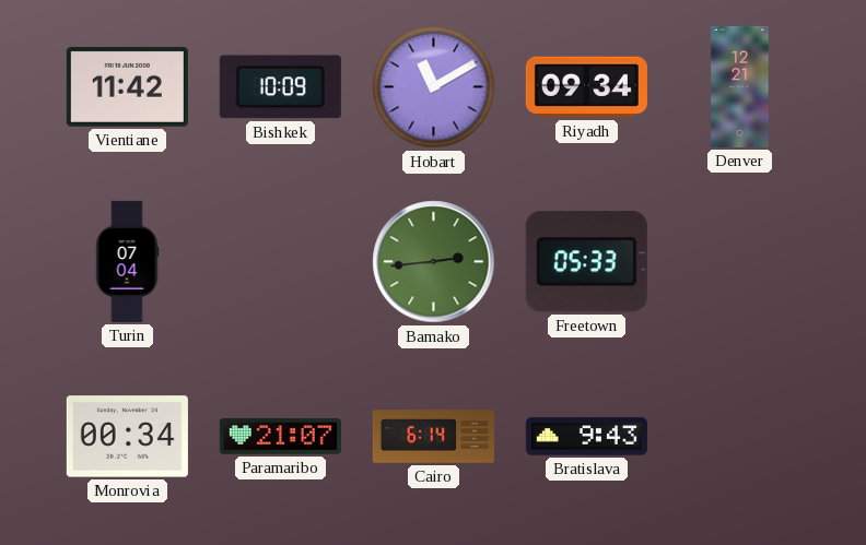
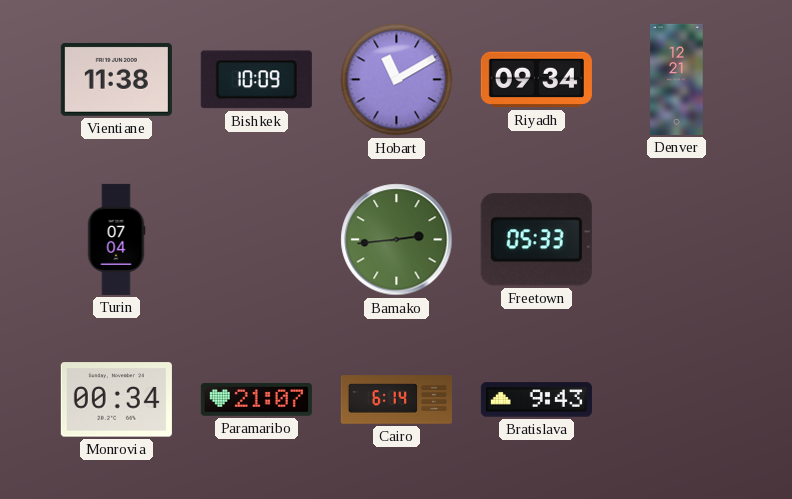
Vientiane: 11:42 -> 11:38
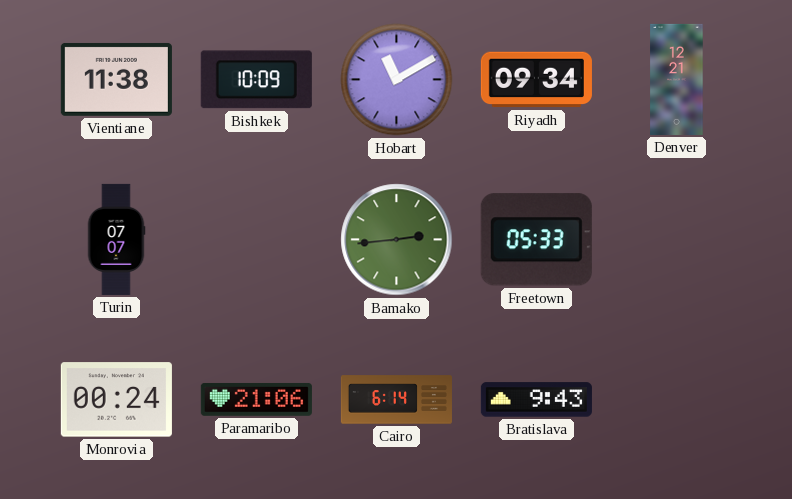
Turin: 07:04 -> 07:07
Monrovia: 00:34 -> 00:24
Paramaribo: 21:07 -> 21:06
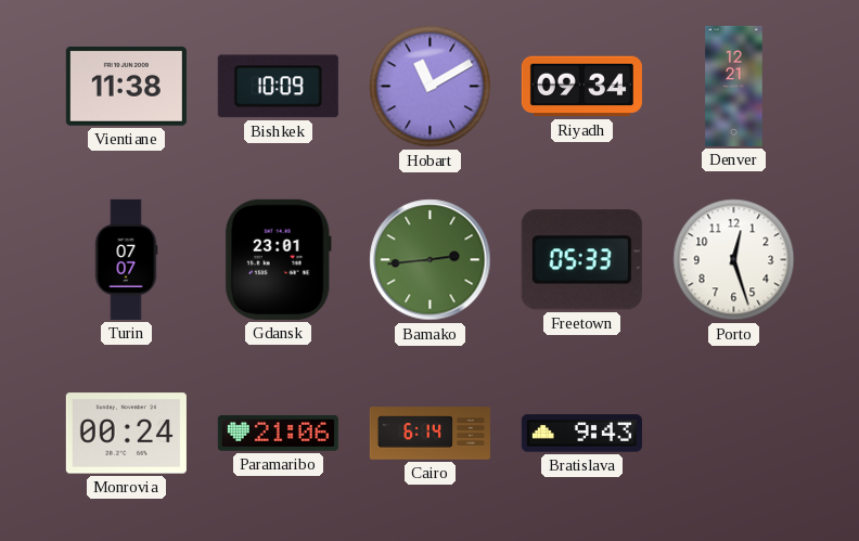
Gdansk: none -> 23:01
Porto: none -> 12:27
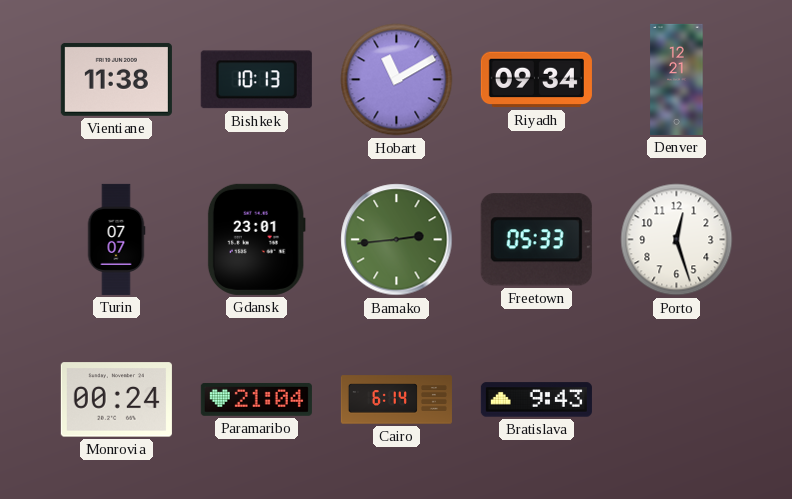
Bishkek: 10:09 -> 10:13
Paramaribo: 21:06 -> 21:04
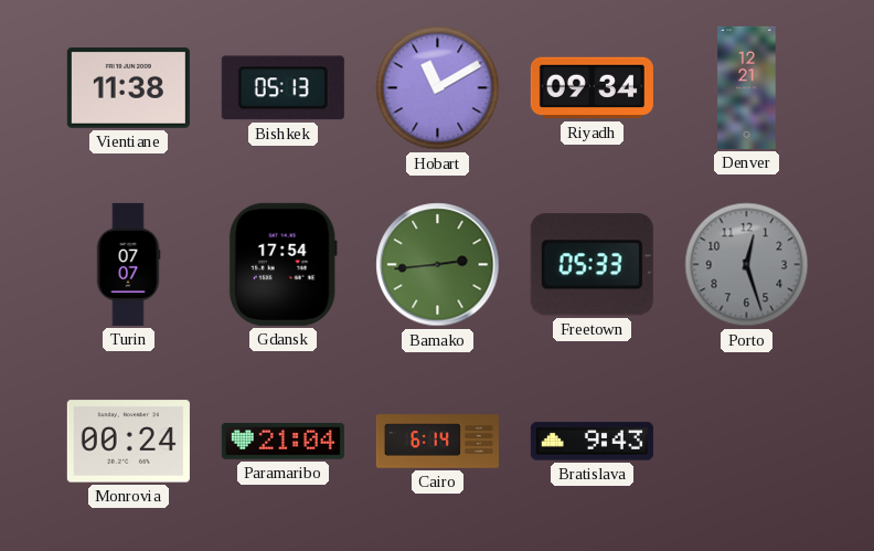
Bishkek: 10:13 -> 05:13
Gdansk: 23:01 -> 17:54
Porto dial: white -> grey
